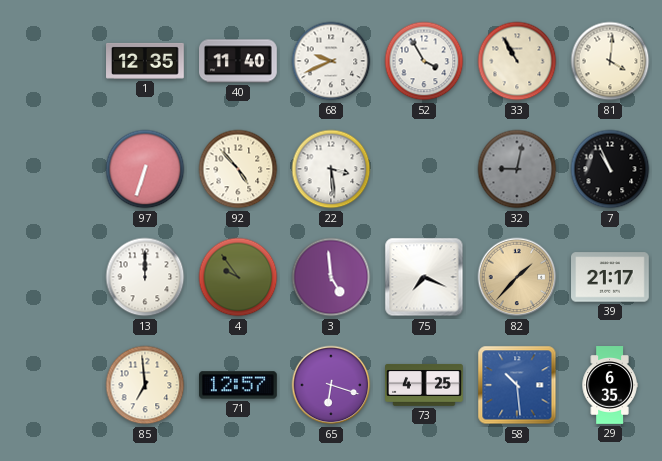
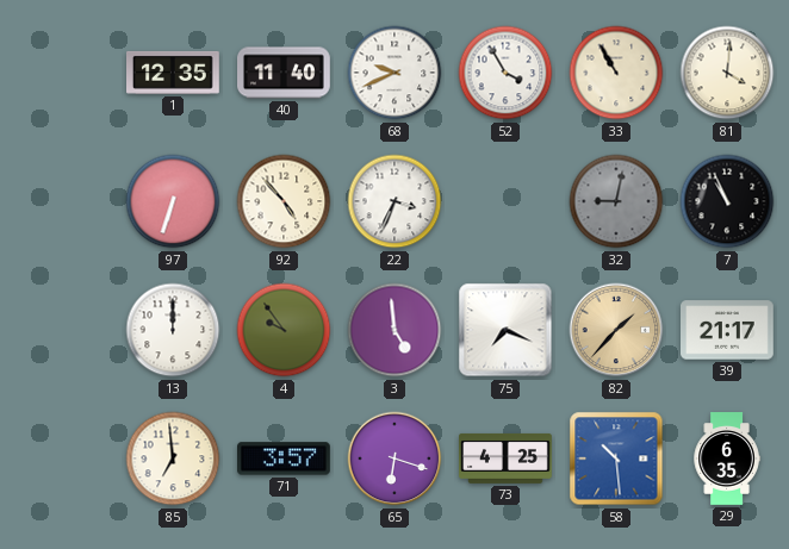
22: 3:29 -> 3:34
71: 12:57 -> 3:57
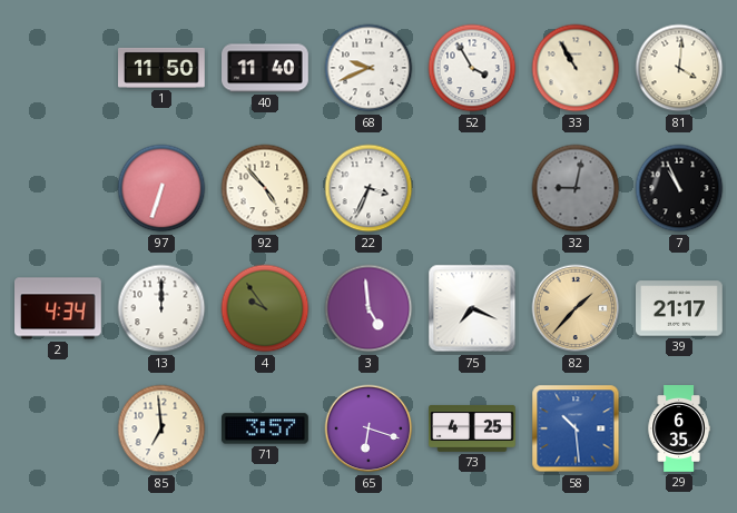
1: 12:35 -> 11:50
2: none -> 4:34
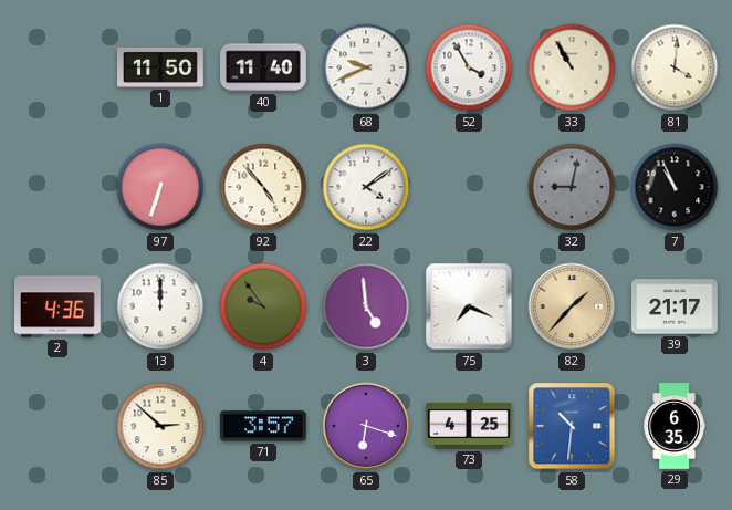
22: 3:34 -> 4:09
2: 4:34 -> 4:36
85: 6:59 -> 2:52
58: 10:29 -> 10:31
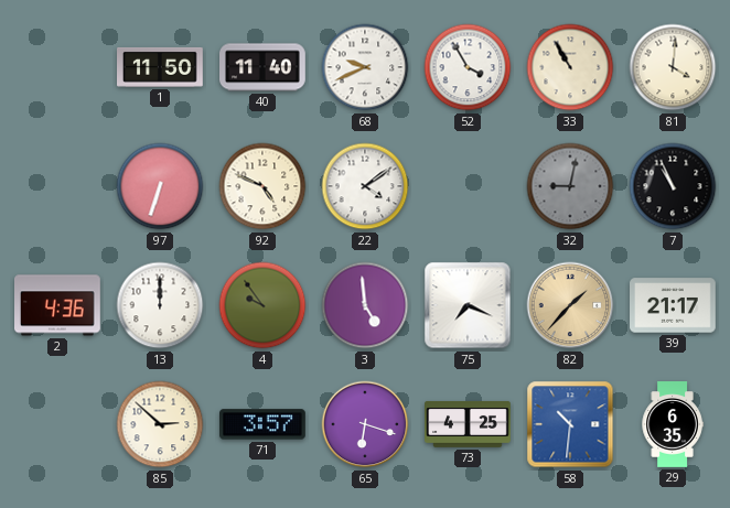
92: 4:53 -> 4:49
